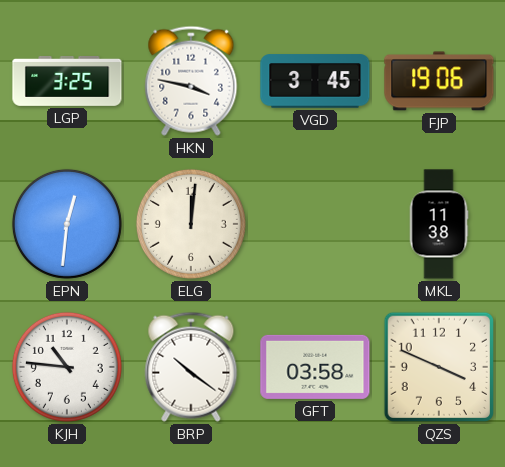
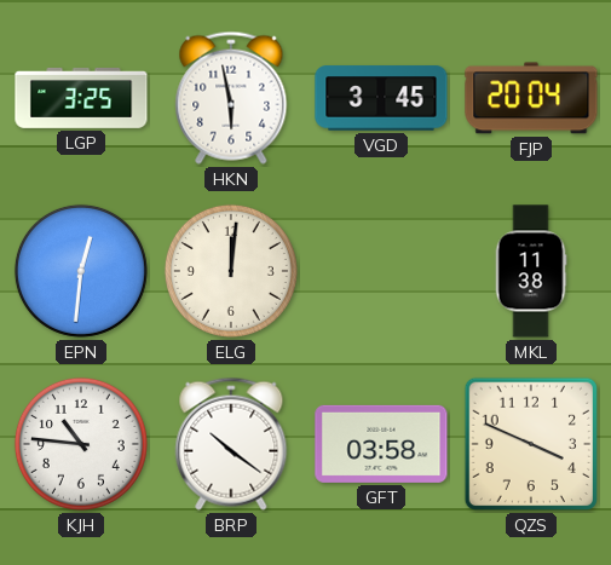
HKN: 3:47 -> 5:58
FJP: 19:06 -> 20:04
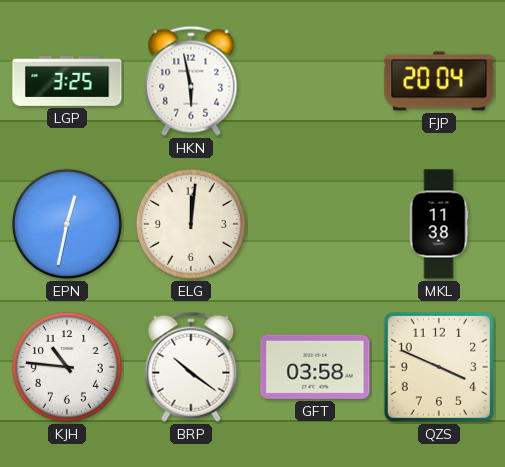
VGD: 3:45 -> none
EPN: 12:31 -> 12:32
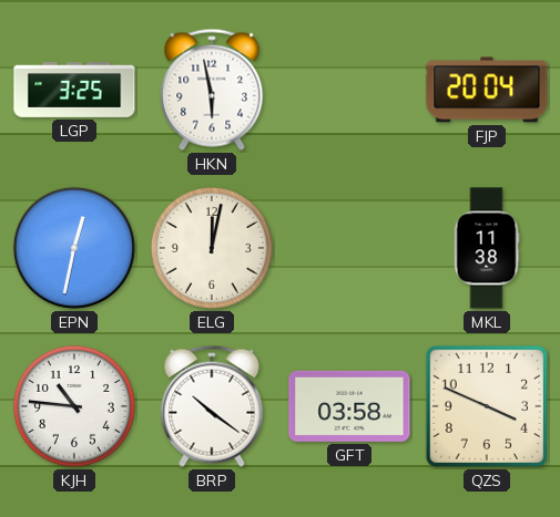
ELG: 12:01 -> 12:02
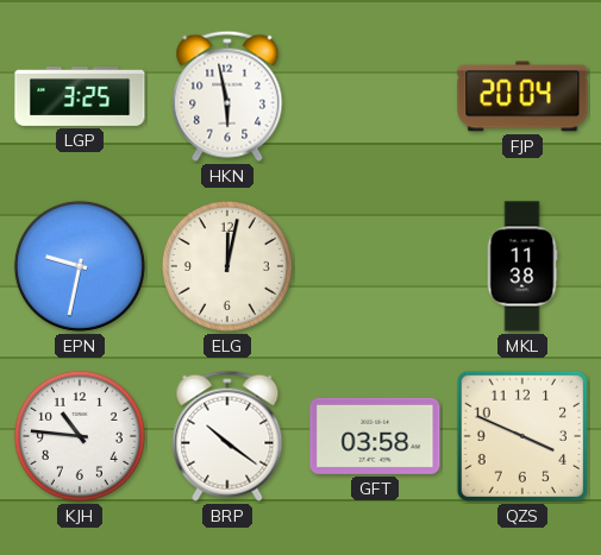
EPN: 12:32 -> 9:32
